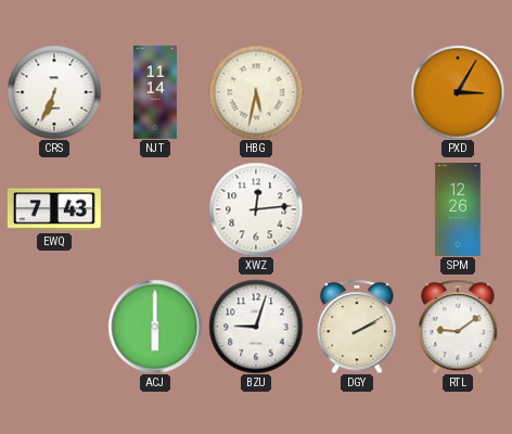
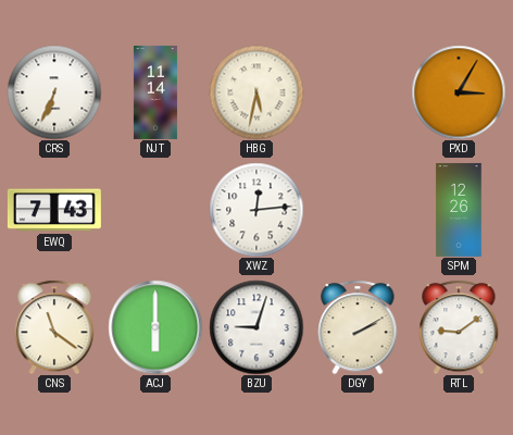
CNS: none -> 11:21
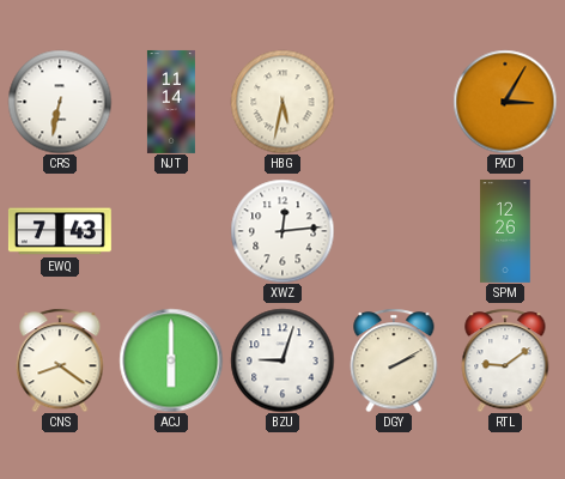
CRS: 6:34 -> 6:32
CNS: 11:21 -> 8:21
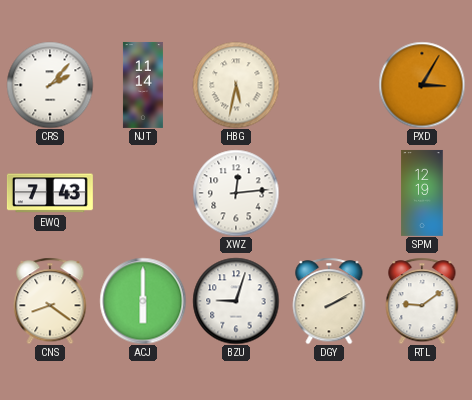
CRS: 6:32 -> 2:07
SPM: 12:26 -> 12:19
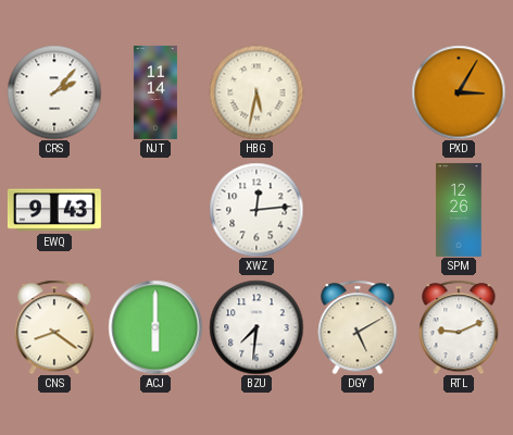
EWQ: 7:43 -> 9:43
SPM: 12:19 -> 12:26
BZU: 9:03 -> 7:31
DGY: 2:10 -> 5:10
RTL: 9:09 -> 9:11
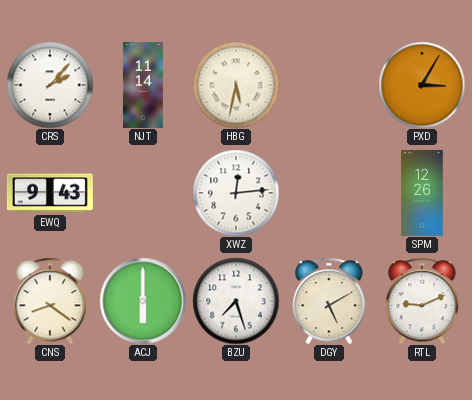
BZU: 7:31 -> 7:27
